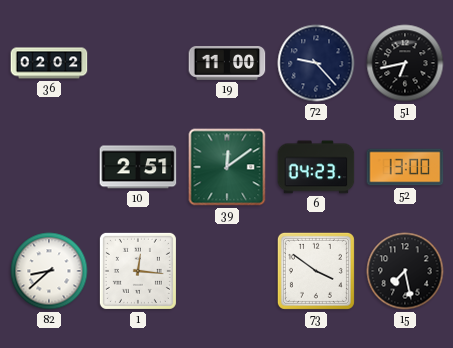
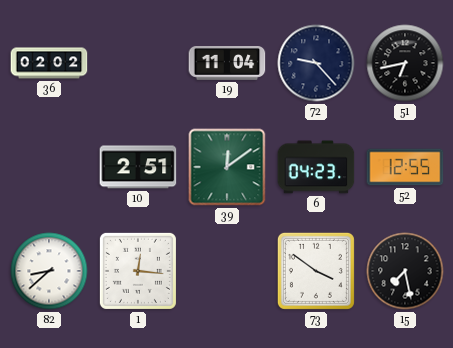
19: 11:00 -> 11:04
52: 13:00 -> 12:55
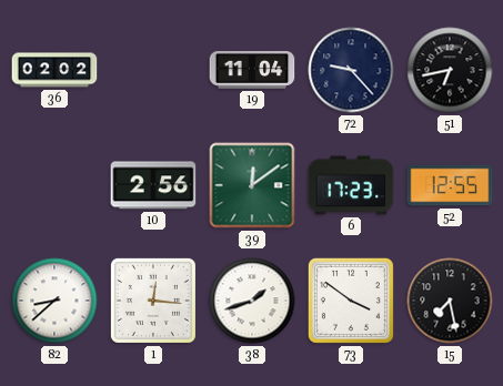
10: 2:51 -> 2:56
6: 04:23 -> 17:23
38: none -> 1:42
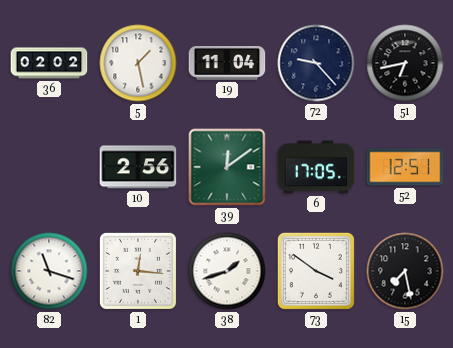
5: none -> 1:28
6: 17:23 -> 17:05
52: 12:55 -> 12:51
82: 8:38 -> 11:18
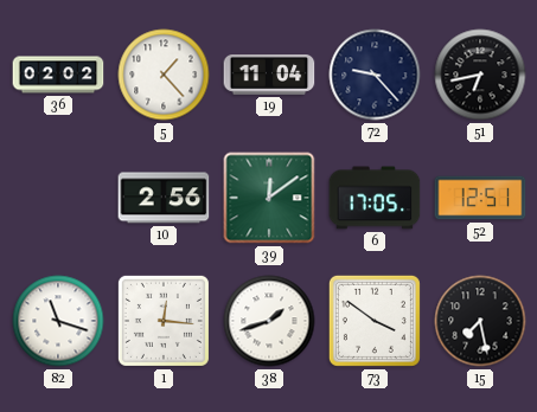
5: 1:28 -> 1:23
